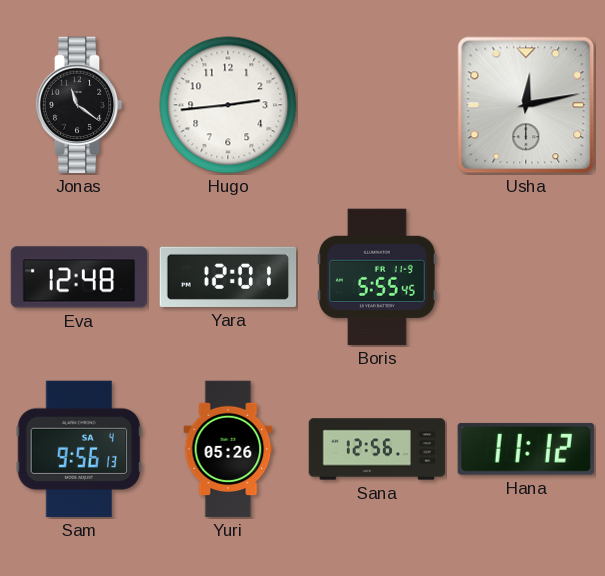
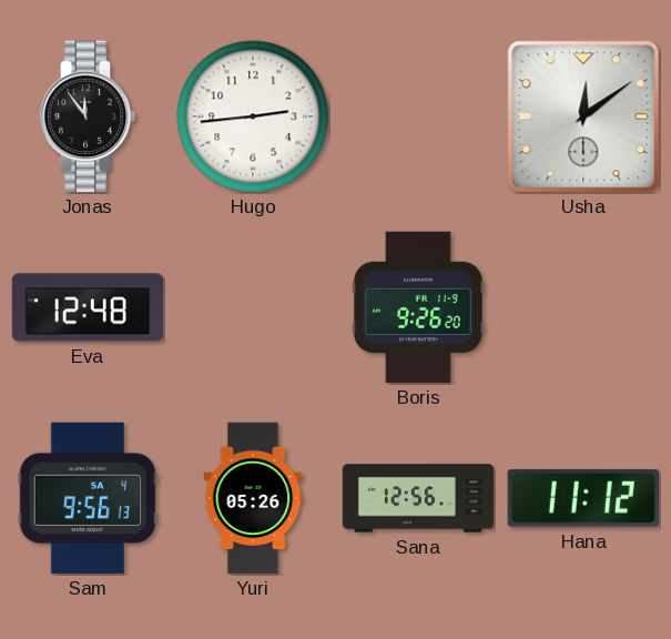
Jonas: 11:21 -> 11:54
Usha: 12:13 -> 12:09
Yara: 12:01 -> none
Boris: 5:55 -> 9:26
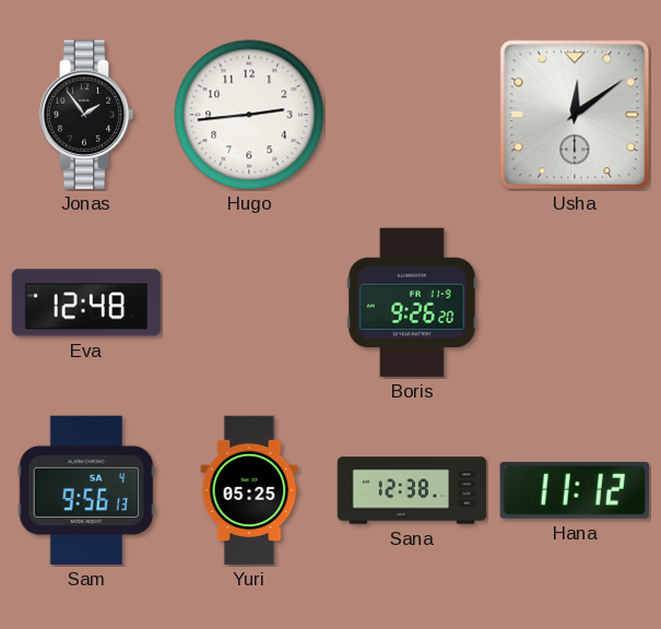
Jonas: 11:54 -> 1:54
Yuri: 05:26 -> 05:25
Sana: 12:56 -> 12:38
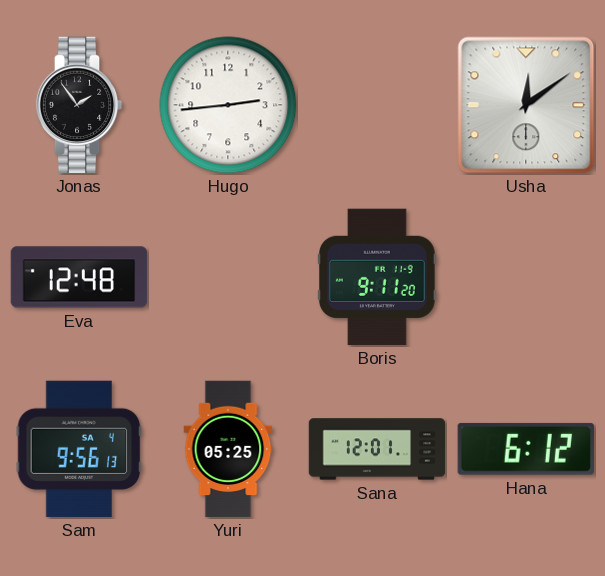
Boris: 9:26 -> 9:11
Sana: 12:38 -> 12:01
Hana: 11:12 -> 6:12
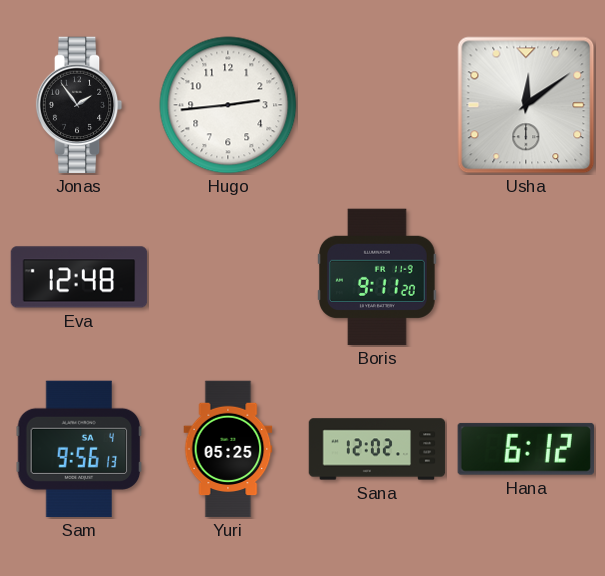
Sana: 12:01 -> 12:02
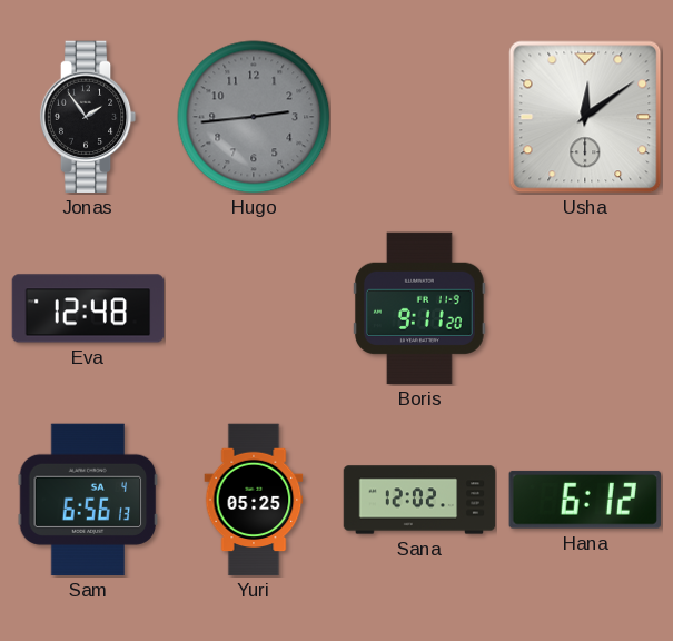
Hugo dial: white -> grey
Sam: 9:56 -> 6:56
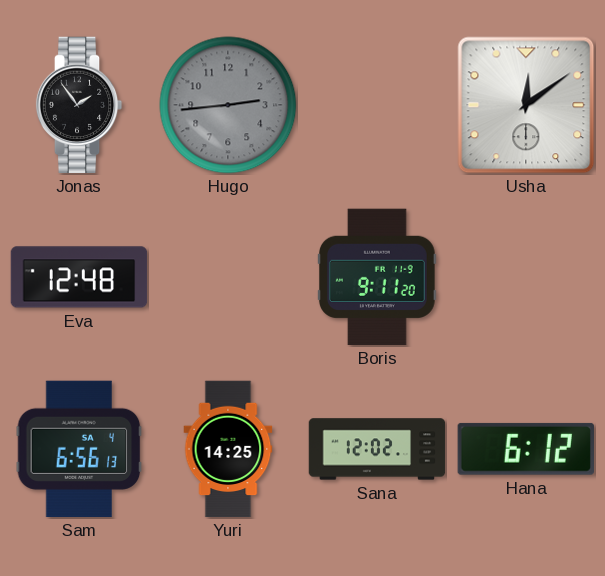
Yuri: 05:25 -> 14:25
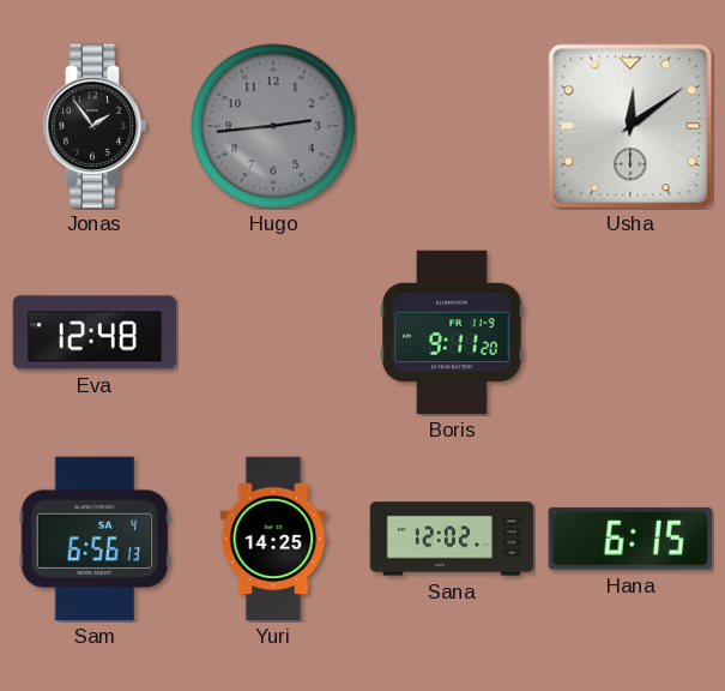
Hana: 6:12 -> 6:15
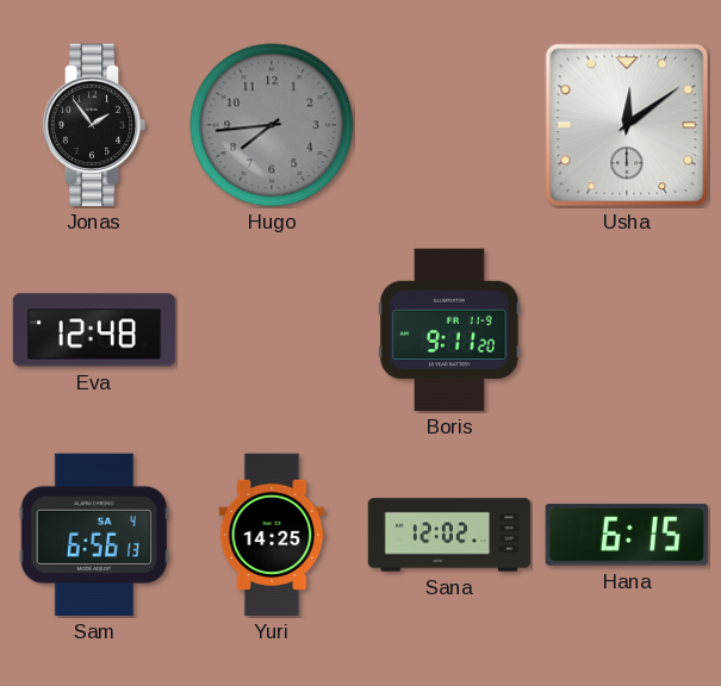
Hugo: 2:44 -> 7:44
